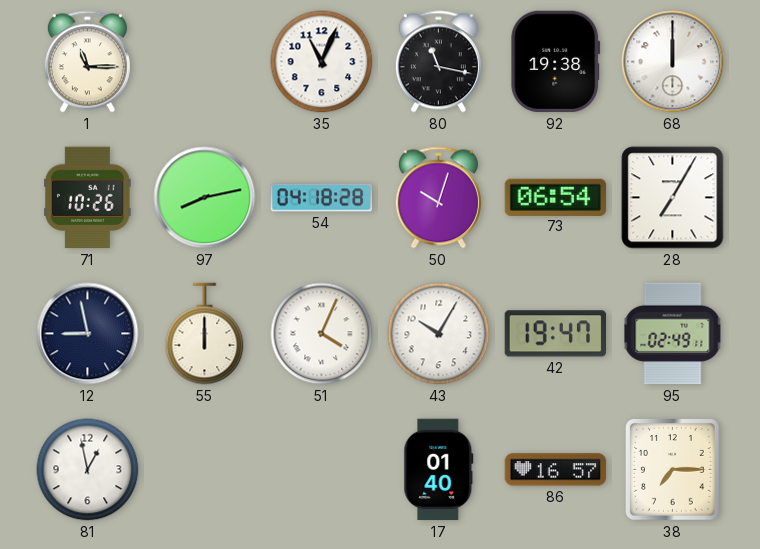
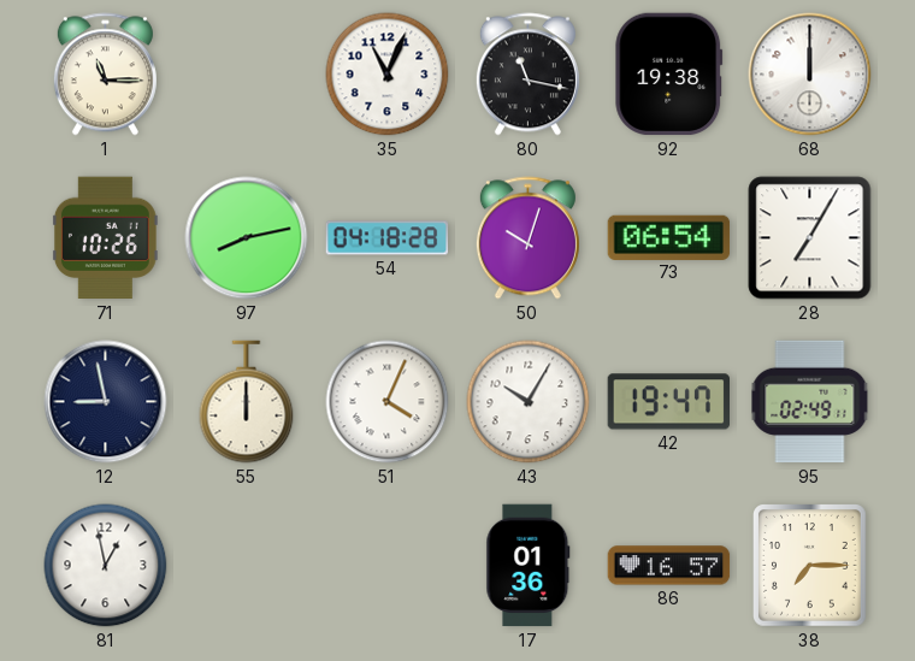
17: 01:40 -> 01:36
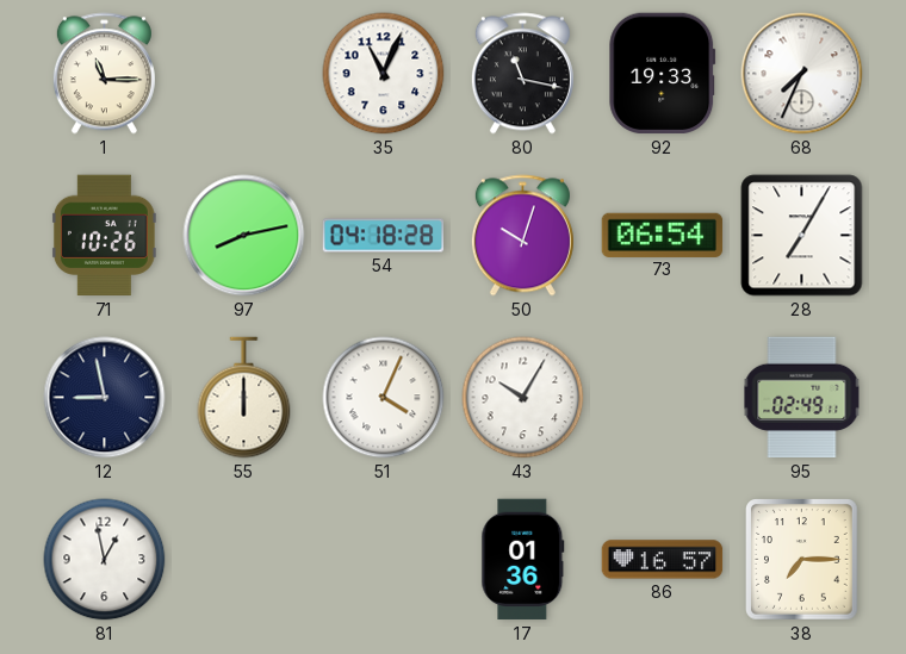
92: 19:38 -> 19:33
68: 12:00 -> 7:34
42: 19:47 -> none
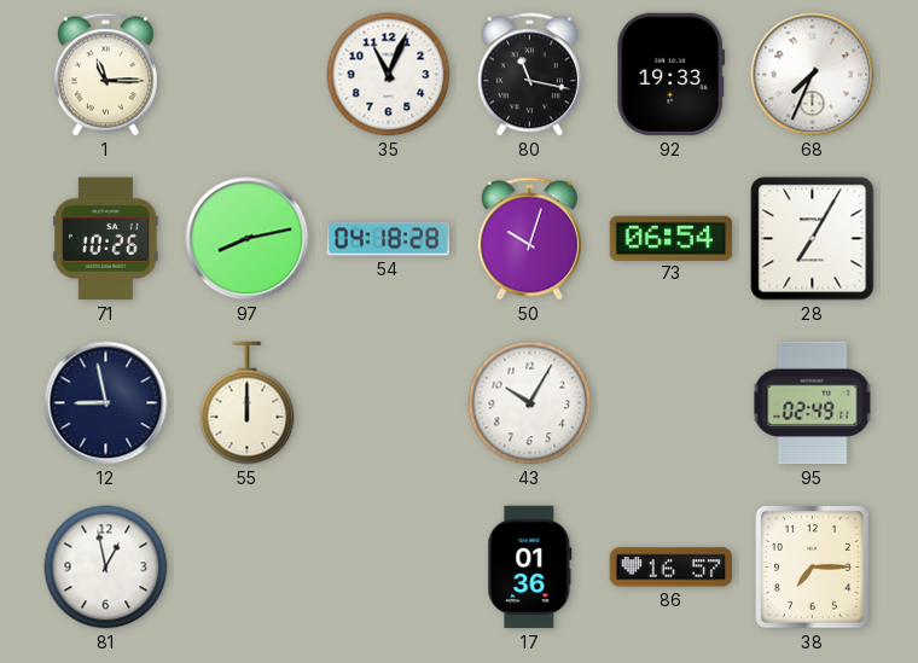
51: 4:04 -> none
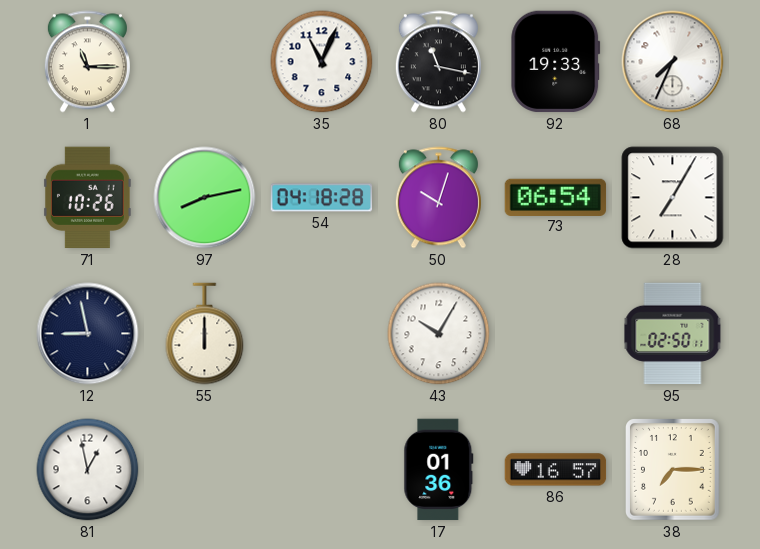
95: 02:49 -> 02:50
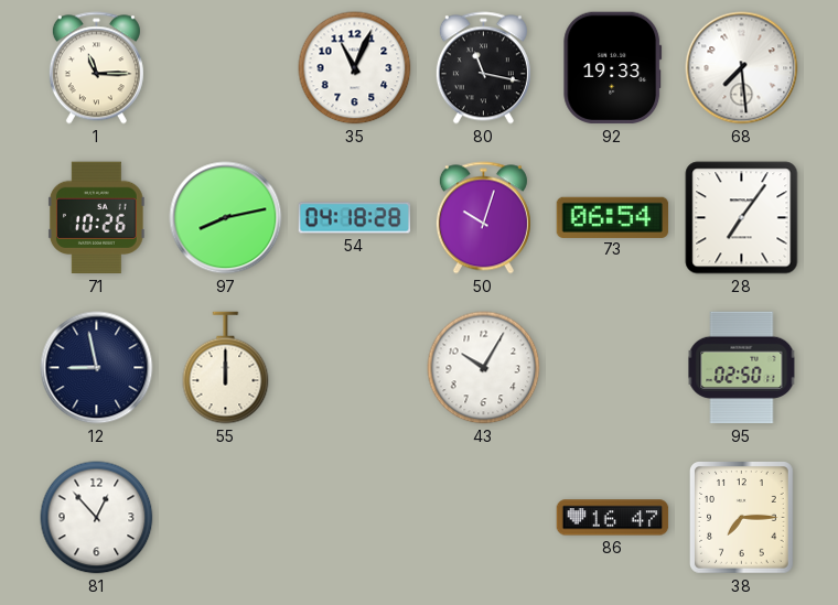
68: 7:34 -> 7:29
28: 7:05 -> 7:06
81: 12:58 -> 12:53
17: 01:36 -> none
86: 16:57 -> 16:47
